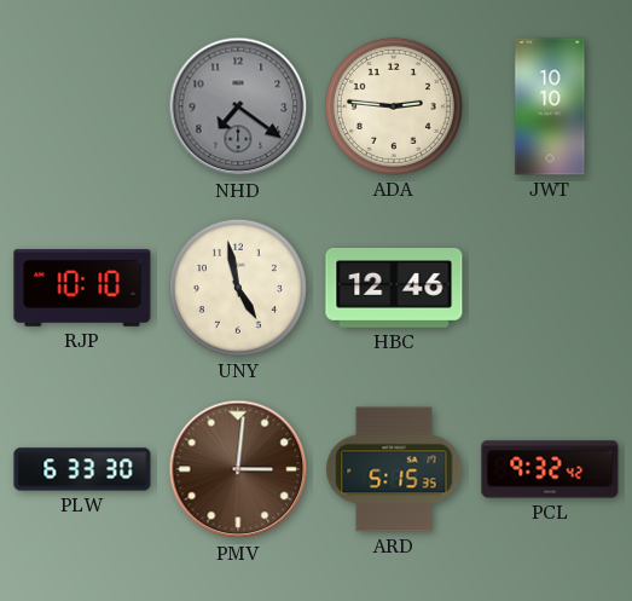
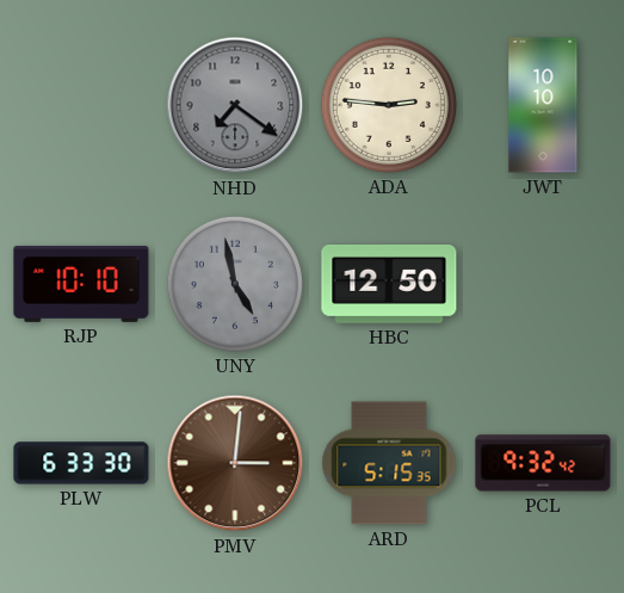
UNY dial: cream -> grey
HBC: 12:46 -> 12:50
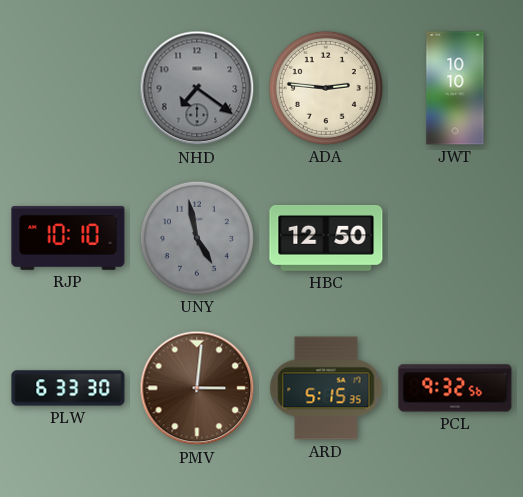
PCL: 9:32:42 -> 9:32:56
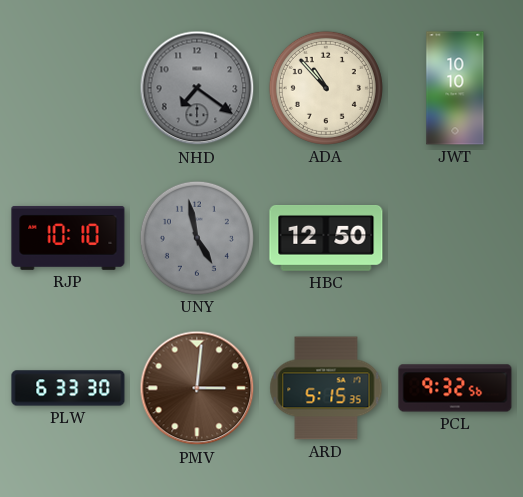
ADA: 2:46 -> 10:53
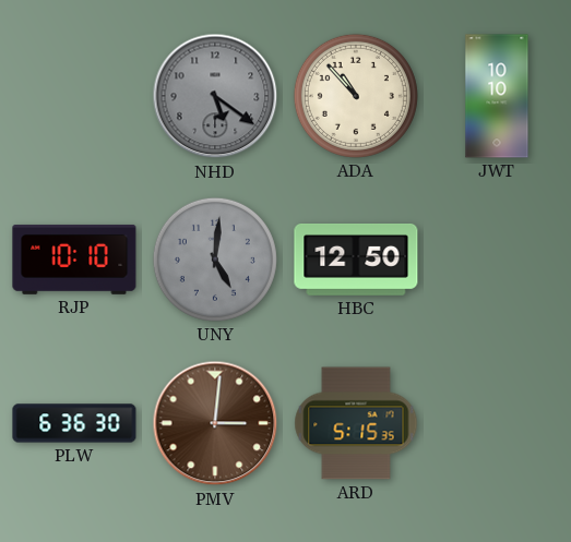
NHD: 7:21 -> 5:21
UNY: 4:58 -> 5:01
PLW: 6:33 -> 6:36
PCL: 9:32 -> none
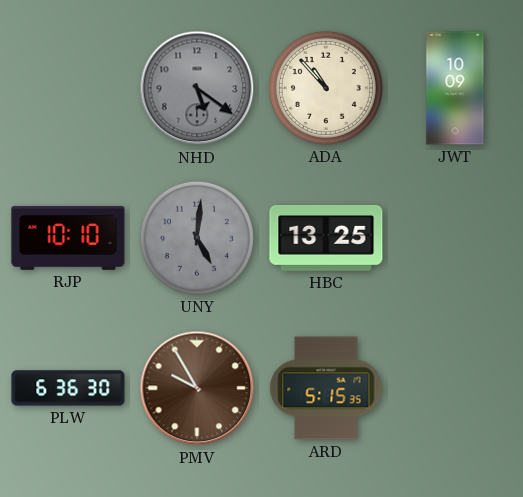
JWT: 10:10 -> 10:09
HBC: 12:50 -> 13:25
PMV: 3:01 -> 9:55
